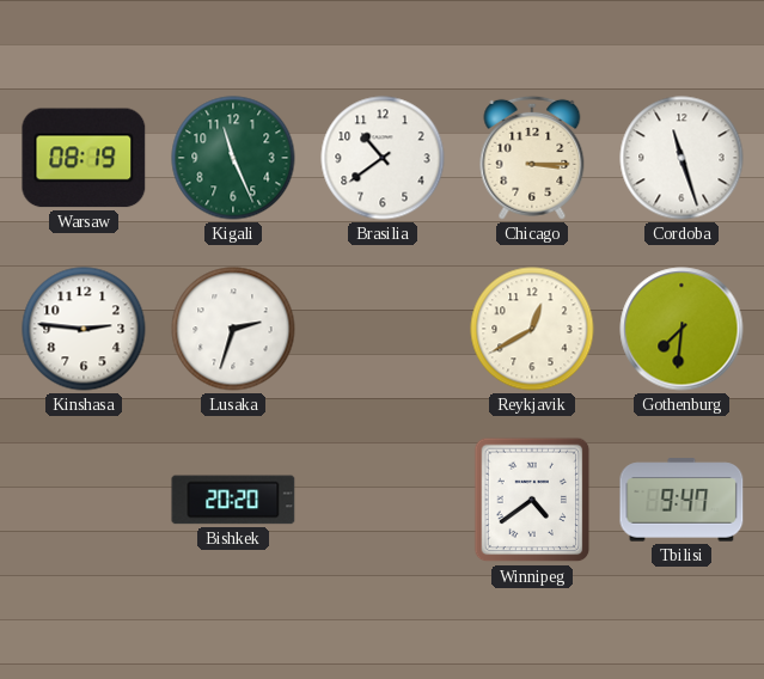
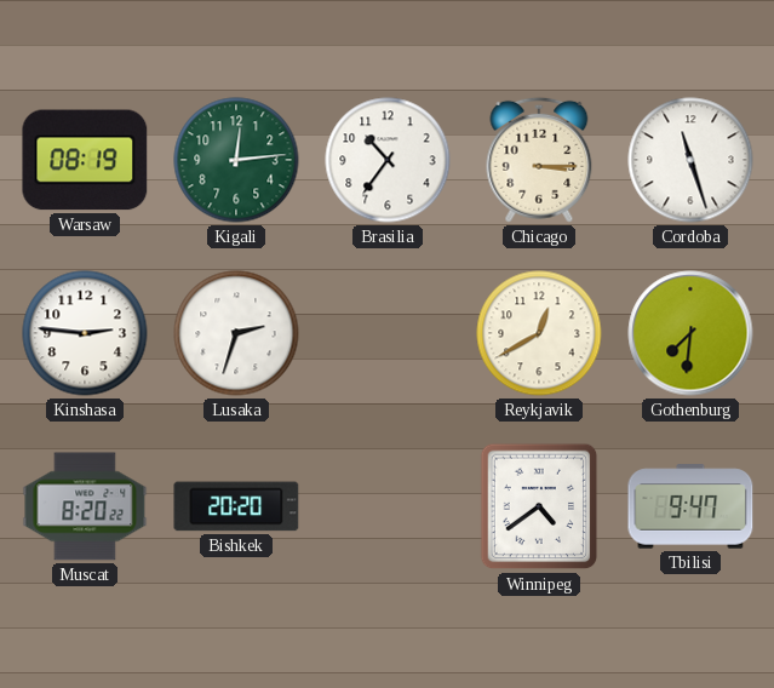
Kigali: 11:26 -> 12:14
Brasilia: 10:39 -> 10:36
Muscat: none -> 8:20
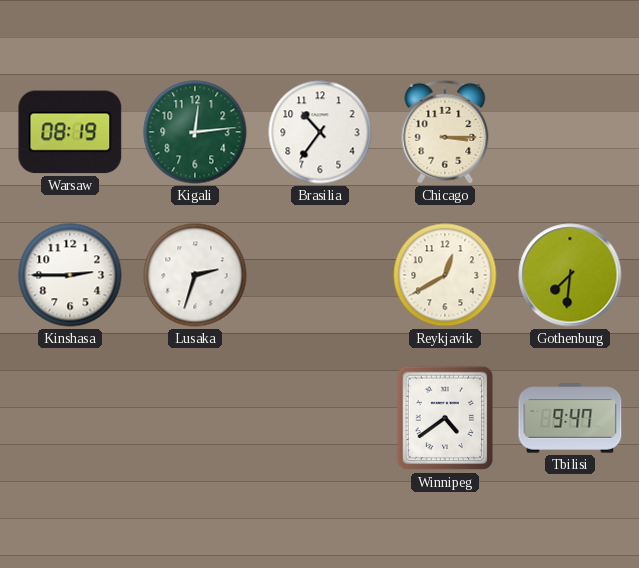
Cordoba: 11:27 -> none
Kinshasa: 2:46 -> 2:45
Muscat: 8:20 -> none
Bishkek: 20:20 -> none
